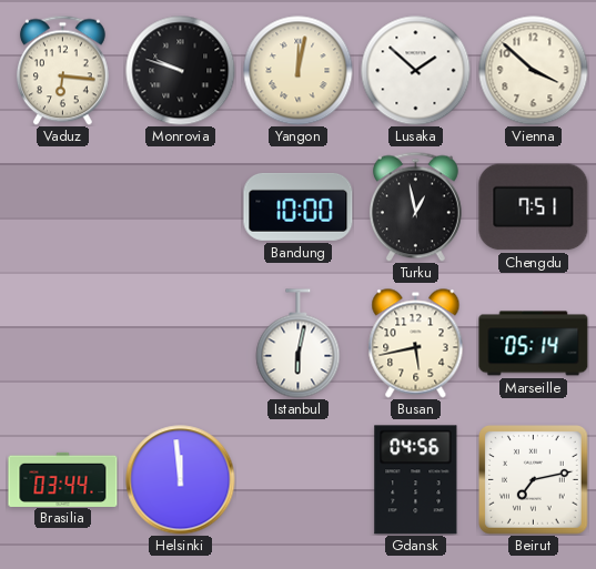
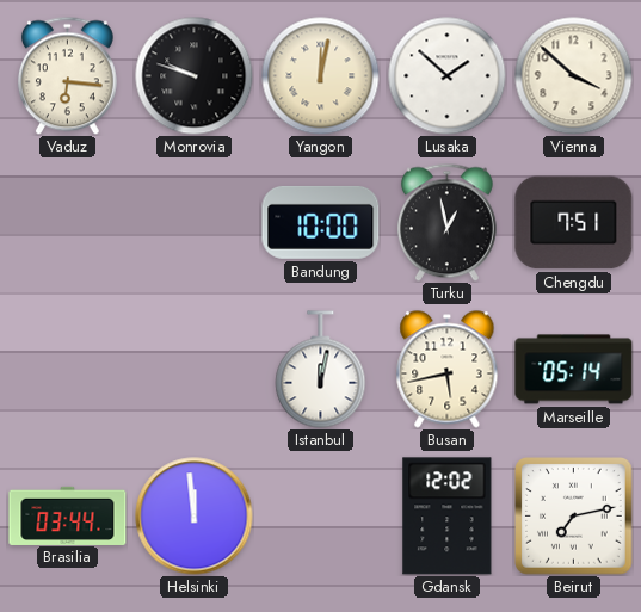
Istanbul: 6:02 -> 12:02
Gdansk: 04:56 -> 12:02
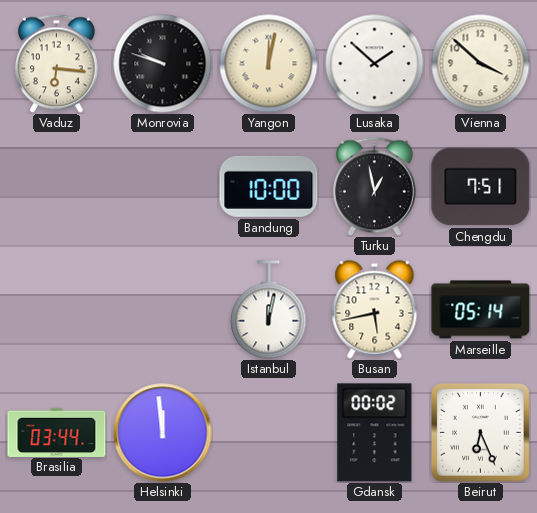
Gdansk: 12:02 -> 00:02
Beirut: 7:13 -> 6:26
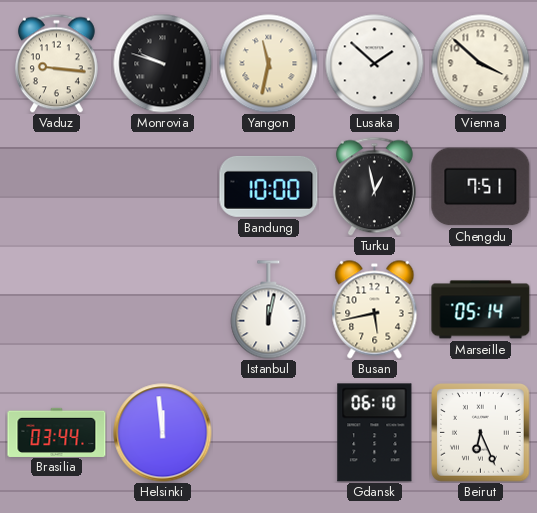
Vaduz: 6:16 -> 9:16
Yangon: 12:02 -> 11:32
Gdansk: 00:02 -> 06:10
